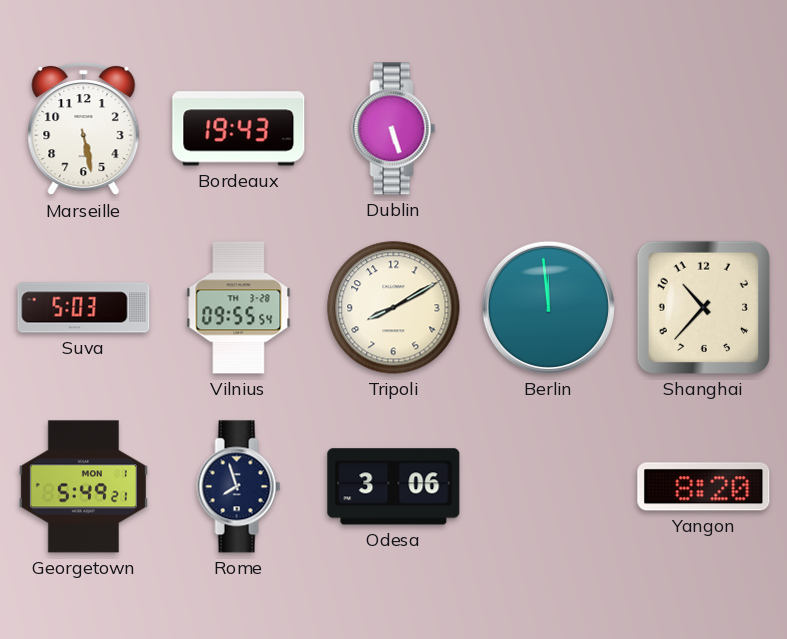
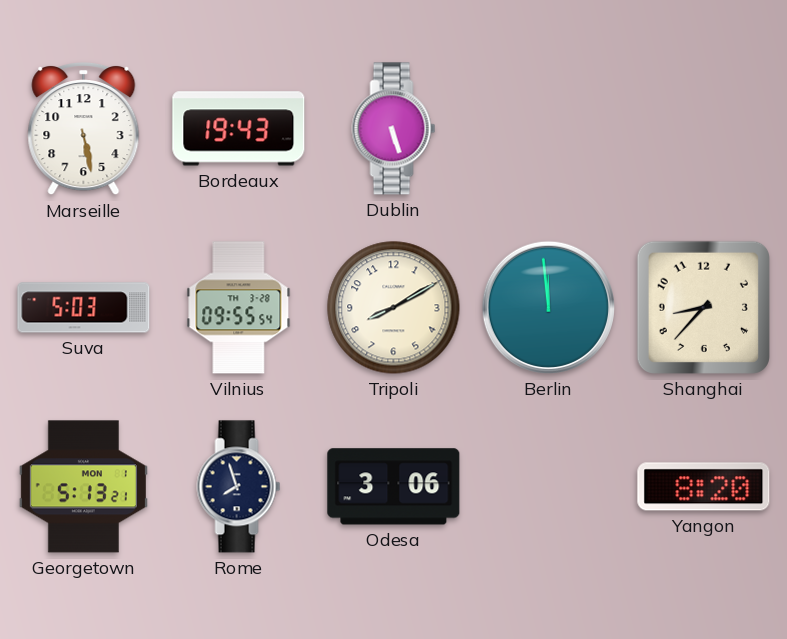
Shanghai: 10:37 -> 8:37
Georgetown: 5:49 -> 5:13
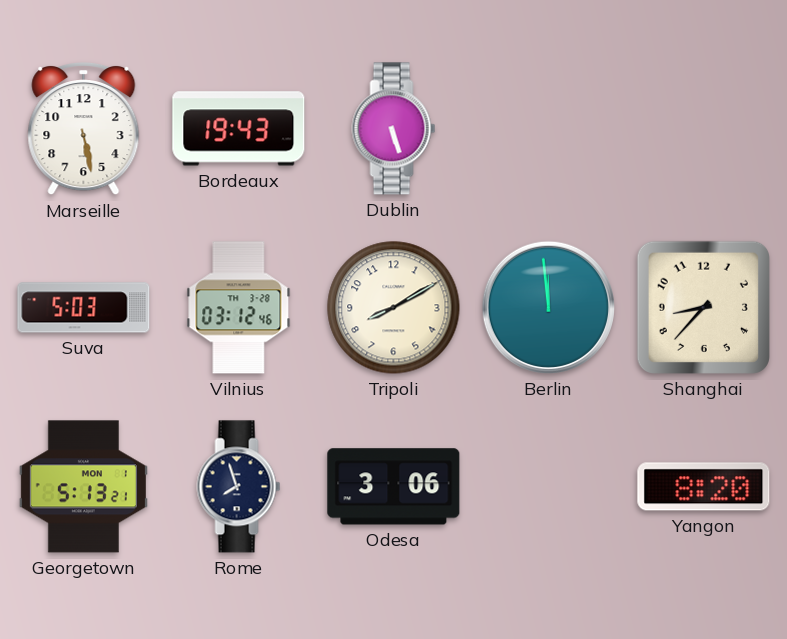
Vilnius: 09:55 -> 03:12
